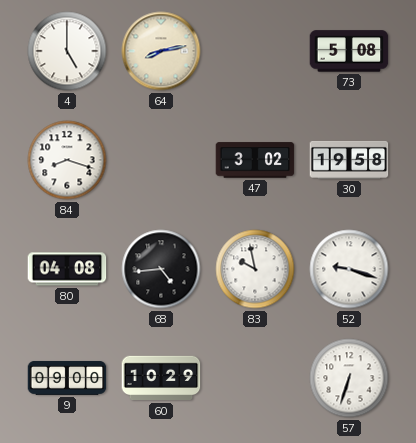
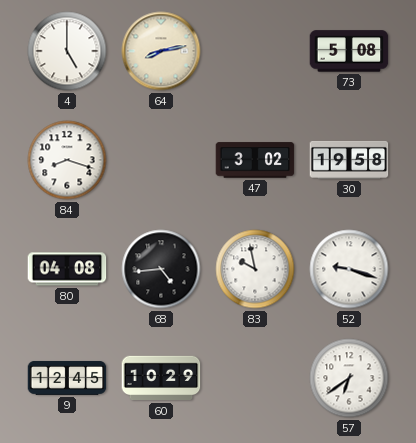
9: 09:00 -> 12:45
57: 6:33 -> 6:39
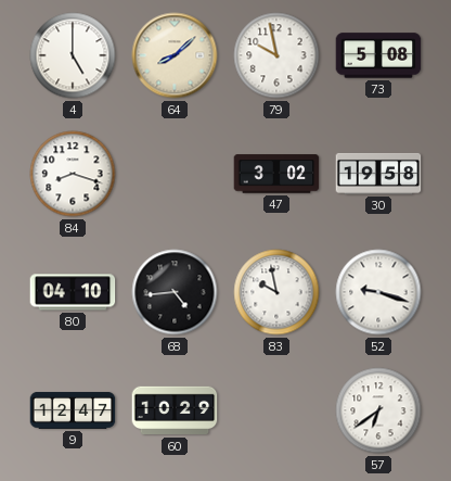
64: 8:13 -> 8:08
79: none -> 9:58
80: 04:08 -> 04:10
9: 12:45 -> 12:47
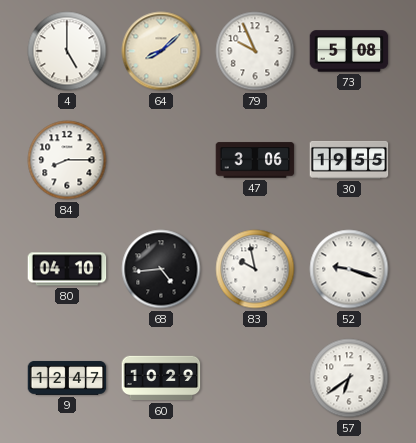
79: 9:58 -> 9:56
84: 8:18 -> 8:15
47: 3:02 -> 3:06
30: 19:58 -> 19:55
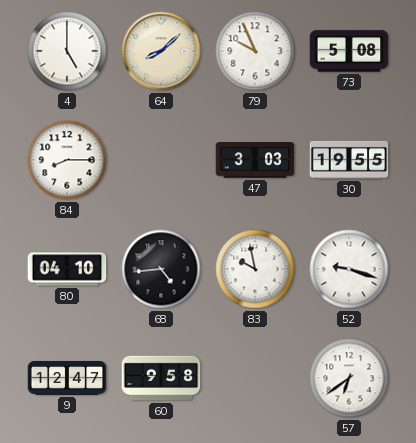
47: 3:06 -> 3:03
60: 10:29 -> 9:58
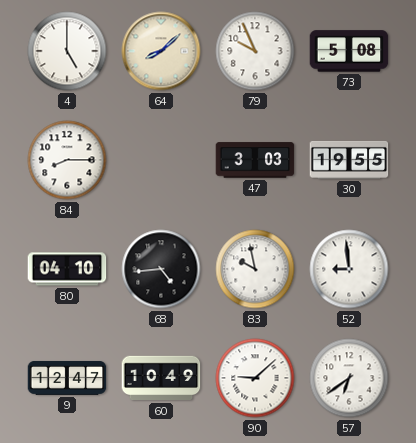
52: 9:18 -> 8:59
60: 9:58 -> 10:49
90: none -> 9:08
